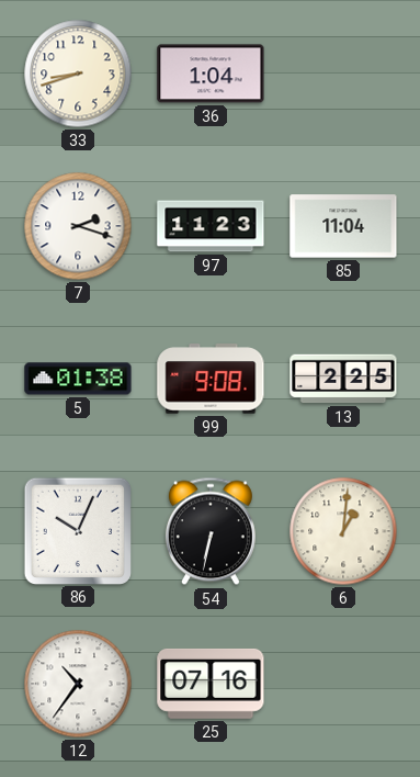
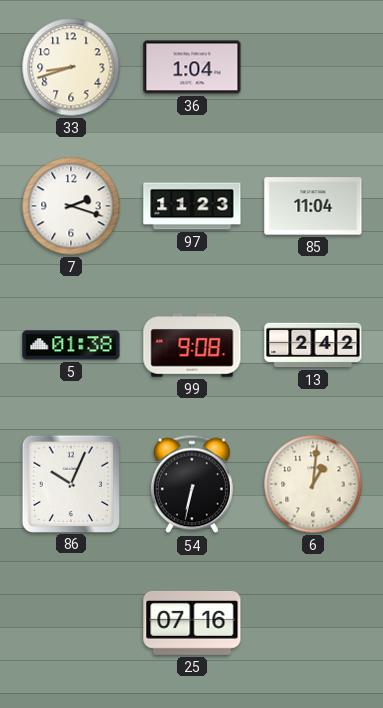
13: 2:25 -> 2:42
12: 10:36 -> none
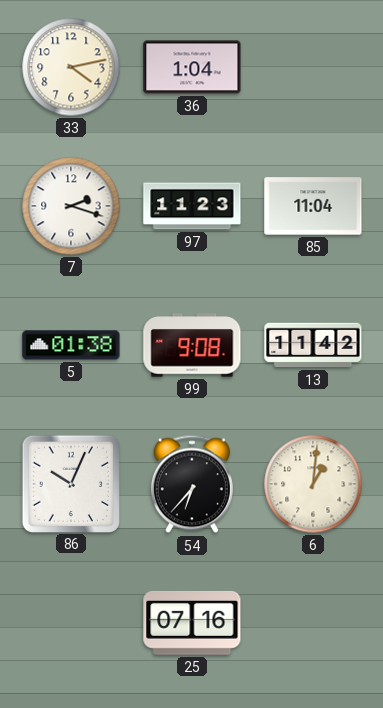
33: 8:42 -> 4:13
13: 2:42 -> 11:42
54: 6:32 -> 6:37
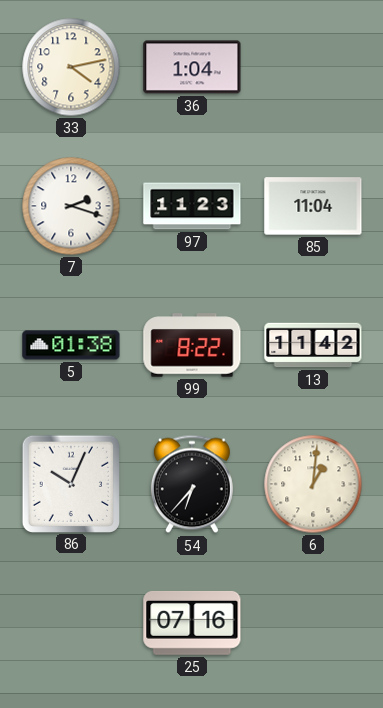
99: 9:08 -> 8:22
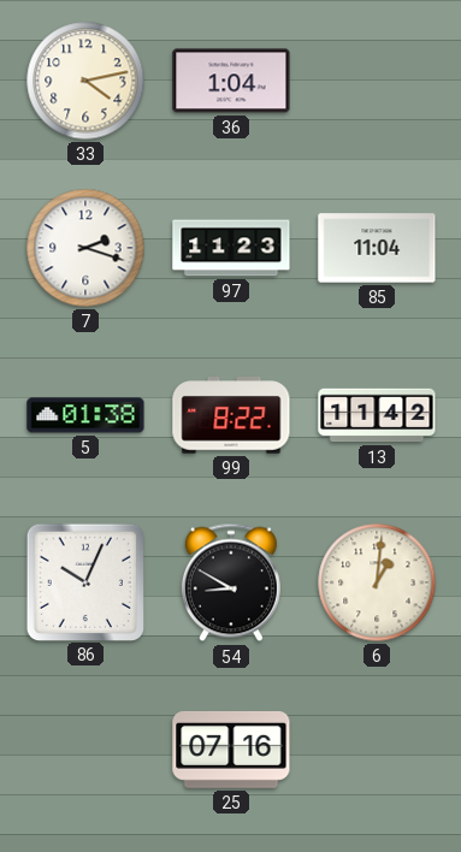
54: 6:37 -> 8:50
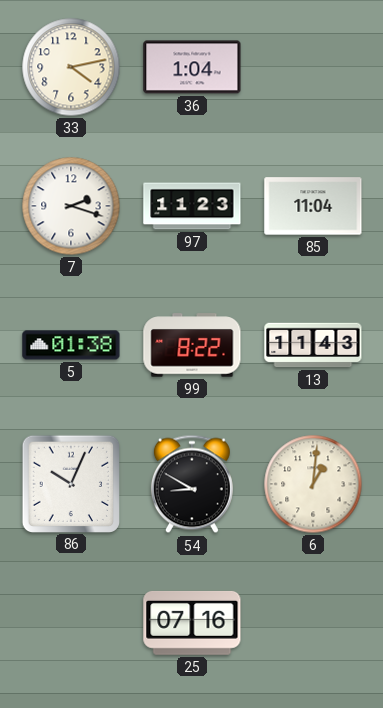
13: 11:42 -> 11:43
